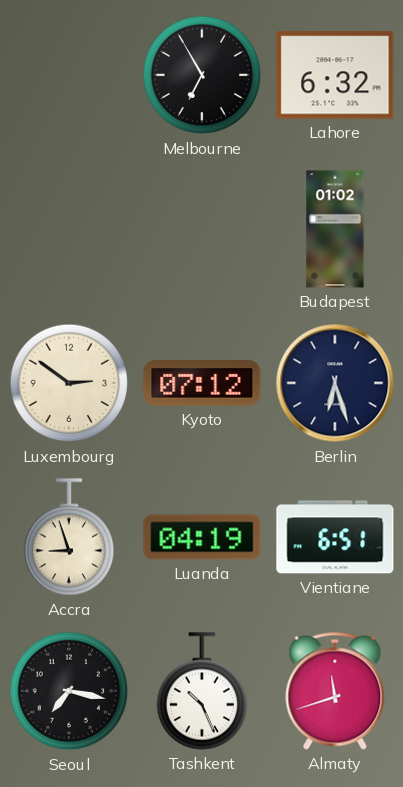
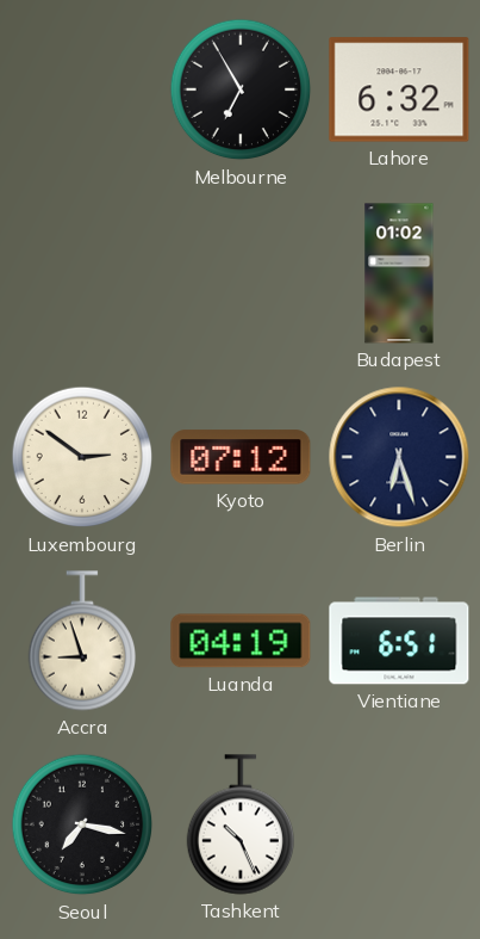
Almaty: 11:42 -> none
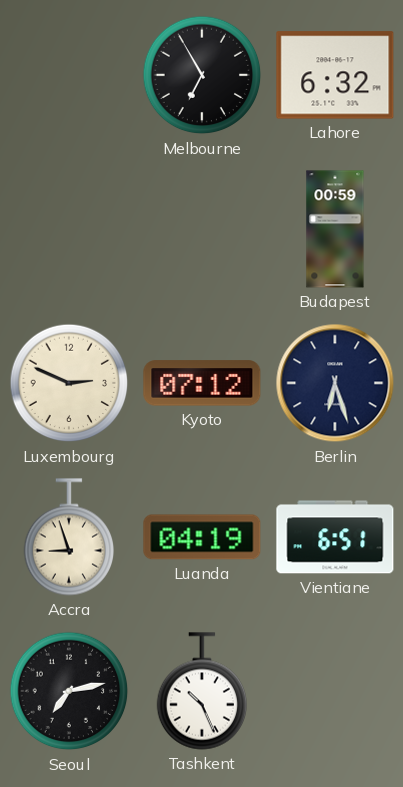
Budapest: 01:02 -> 00:59
Luxembourg: 2:51 -> 2:49
Seoul: 7:17 -> 7:13
